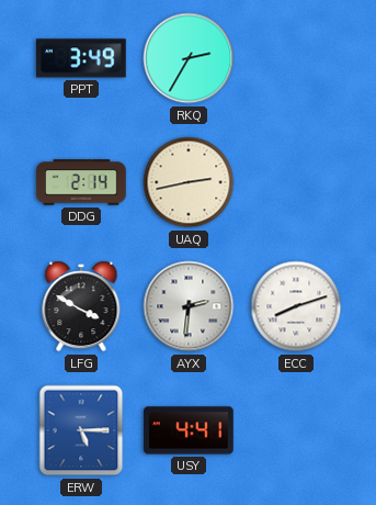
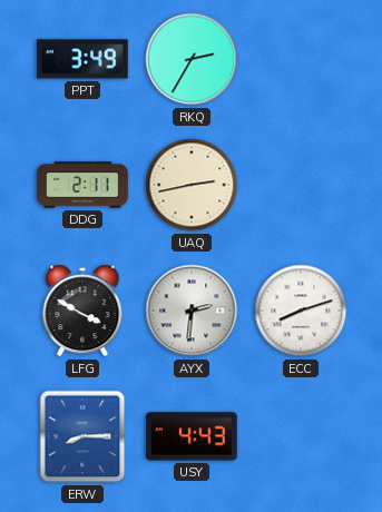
DDG: 2:14 -> 2:11
ERW: 5:15 -> 8:15
USY: 4:41 -> 4:43
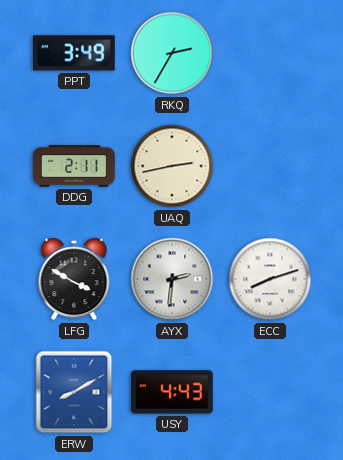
ERW: 8:15 -> 8:10
